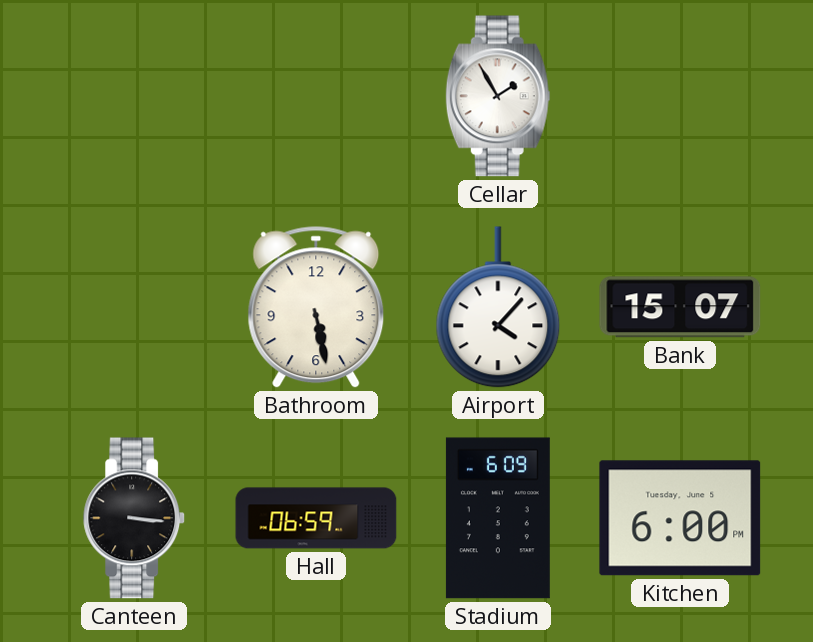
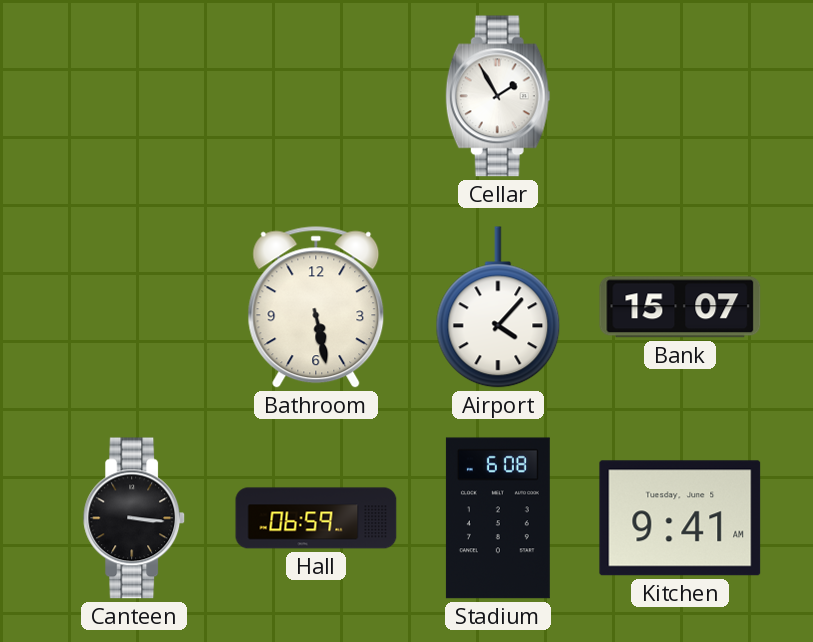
Stadium: 6:09 -> 6:08
Kitchen: 6:00 -> 9:41
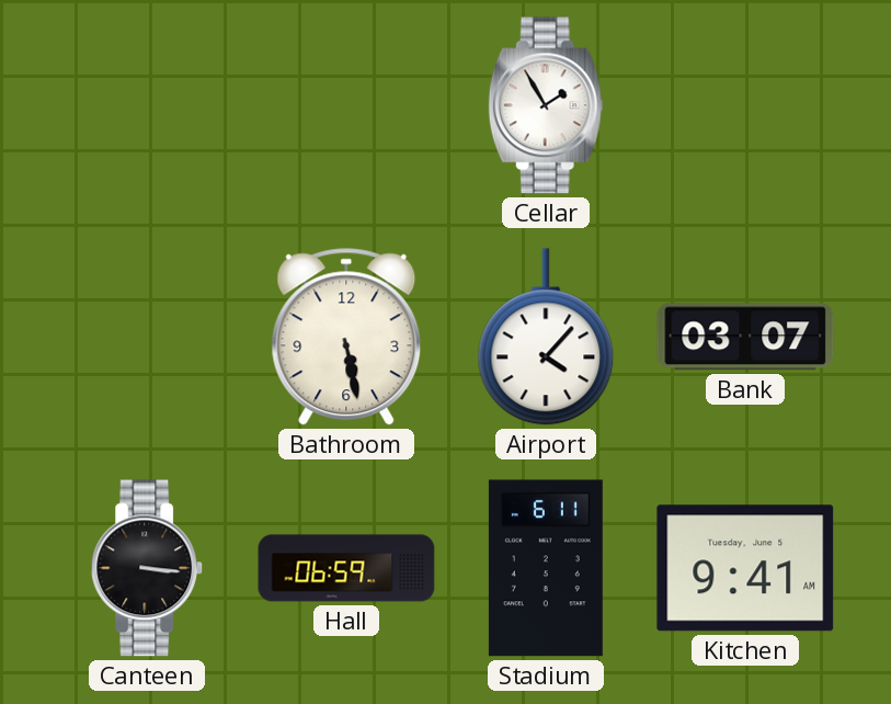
Bank: 15:07 -> 03:07
Stadium: 6:08 -> 6:11
